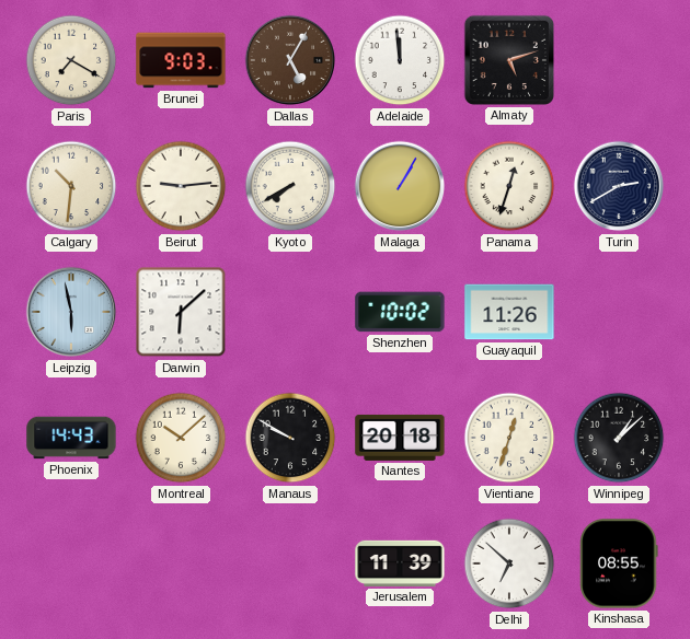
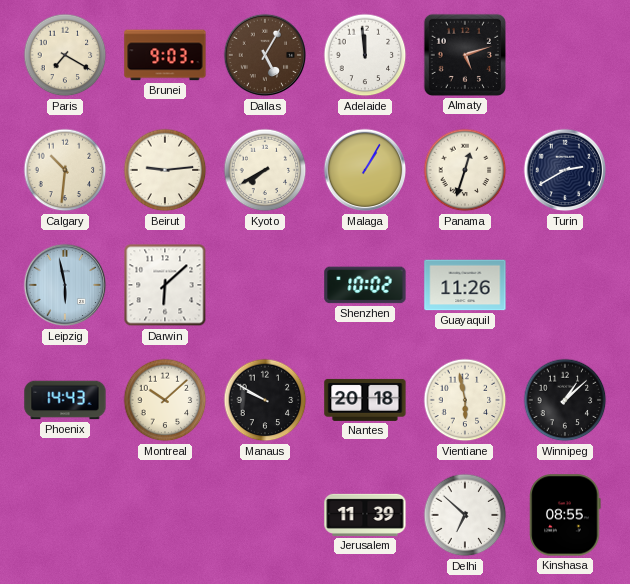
Vientiane: 12:33 -> 5:58
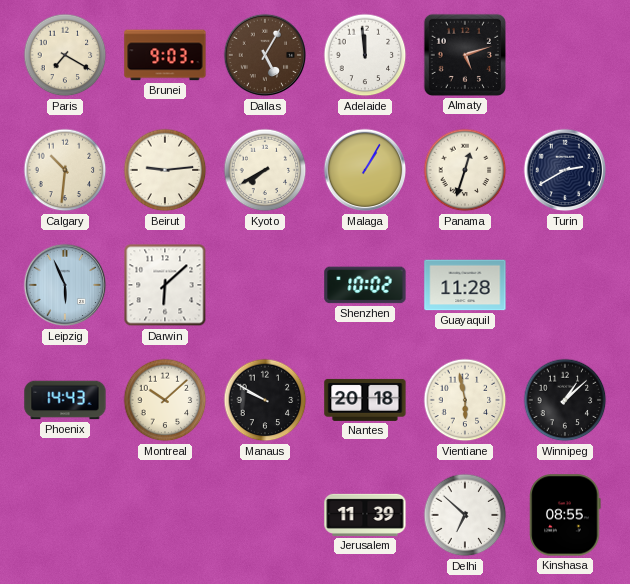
Leipzig: 5:58 -> 5:56
Guayaquil: 11:26 -> 11:28
